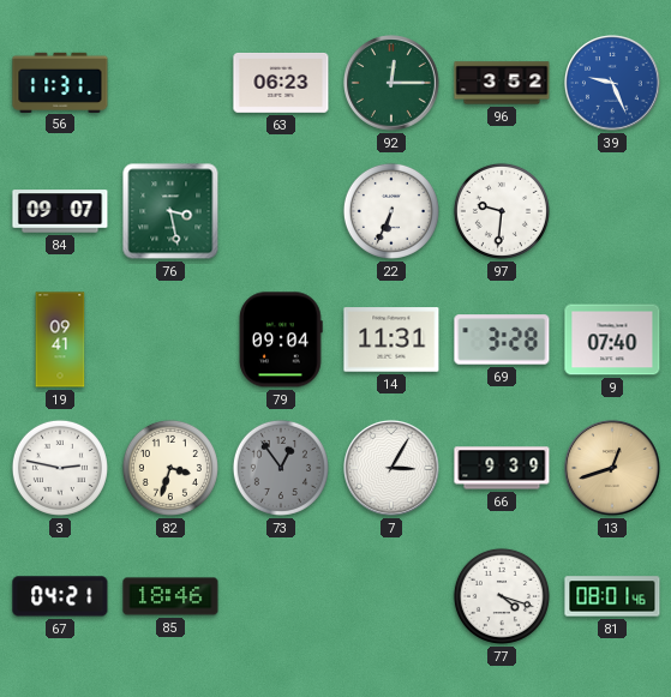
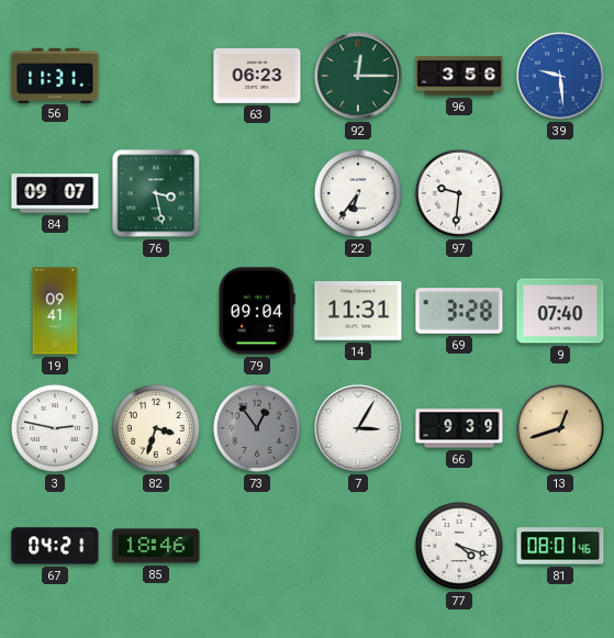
96: 3:52 -> 3:56
39: 9:26 -> 9:29
22: 6:34 -> 6:36
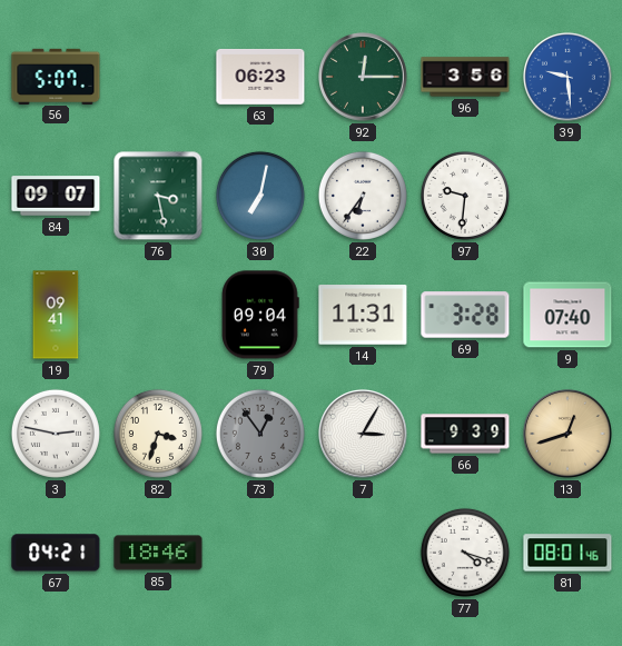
56: 11:31 -> 5:07
30: none -> 7:02
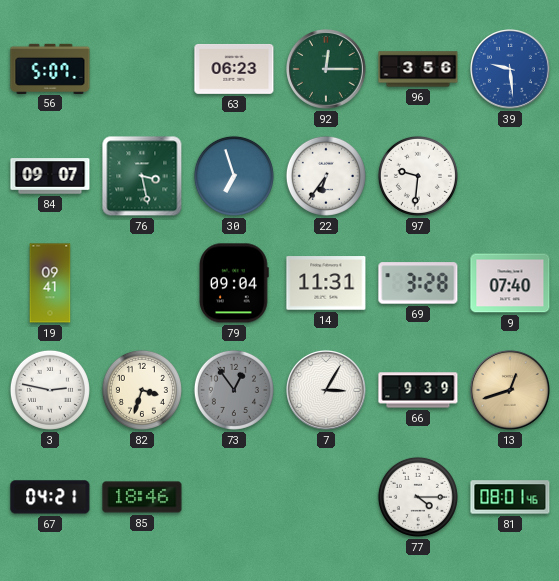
30: 7:02 -> 6:57
77: 4:18 -> 4:15
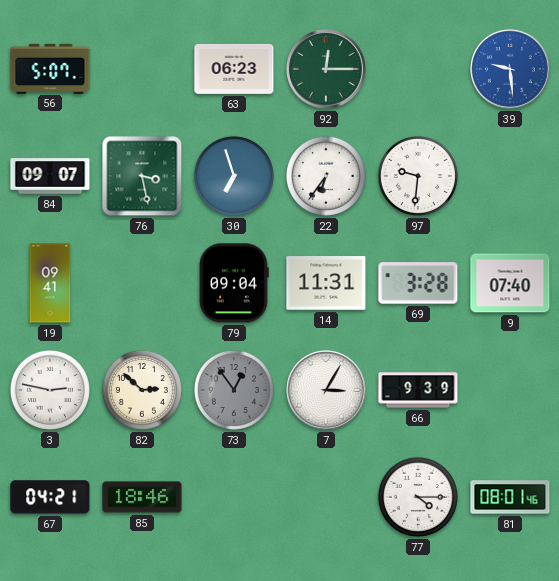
96: 3:56 -> none
82: 3:33 -> 2:52
13: 12:42 -> none
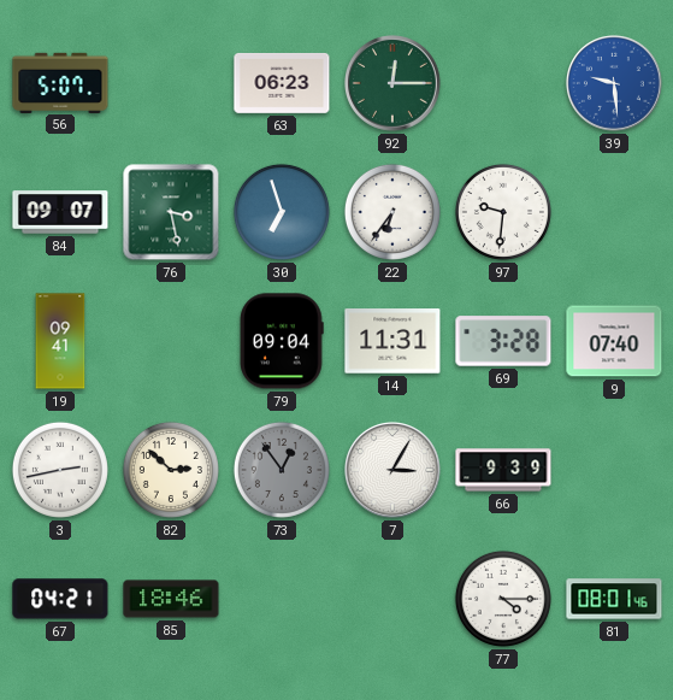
3: 2:47 -> 2:43
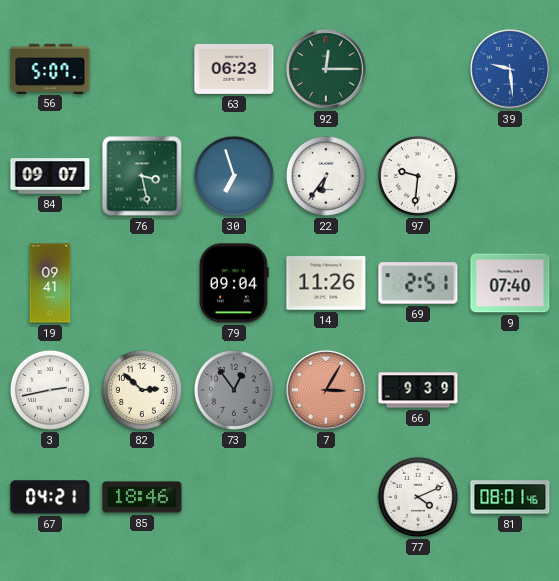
14: 11:31 -> 11:26
69: 3:28 -> 2:51
7 dial: white -> salmon
77: 4:15 -> 4:11
